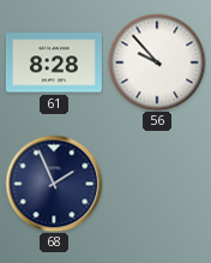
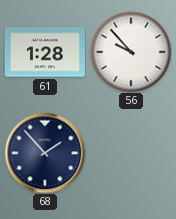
61: 8:28 -> 1:28
68: 1:56 -> 1:53
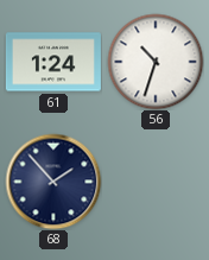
61: 1:28 -> 1:24
56: 9:53 -> 10:33
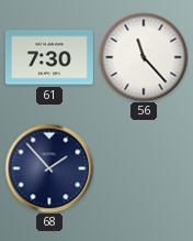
61: 1:24 -> 7:30
56: 10:33 -> 11:23
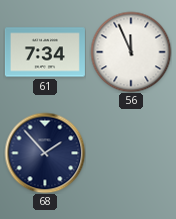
61: 7:30 -> 7:34
56: 11:23 -> 11:56
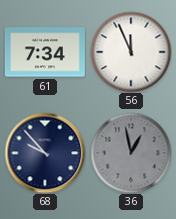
68: 1:53 -> 9:53
36: none -> 12:58
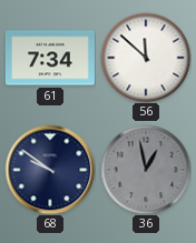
56: 11:56 -> 11:52
68: 9:53 -> 9:51
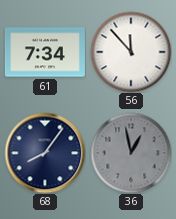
56: 11:52 -> 11:53
68: 9:51 -> 8:06
